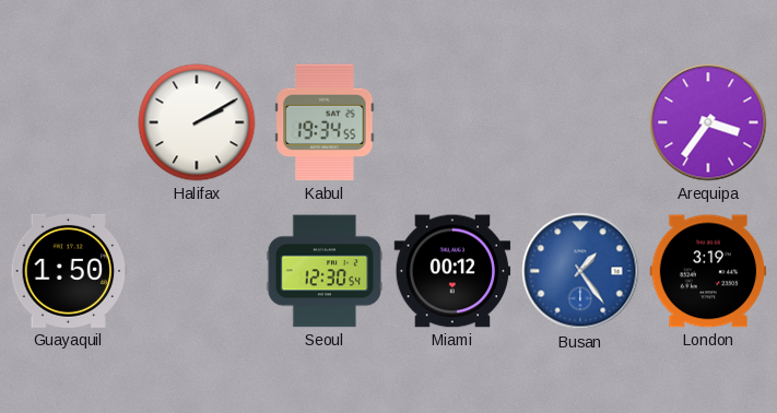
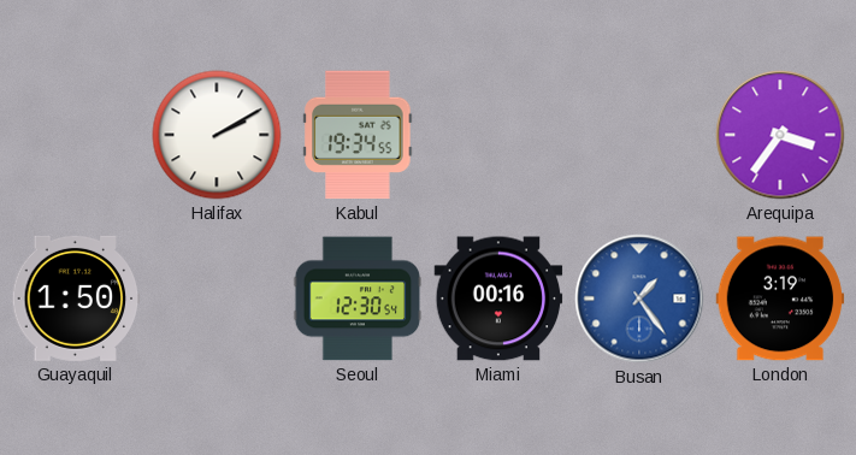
Miami: 00:12 -> 00:16
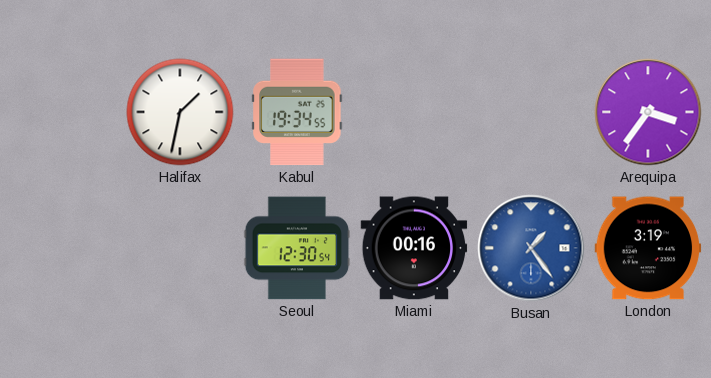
Halifax: 2:10 -> 1:32
Guayaquil: 1:50 -> none
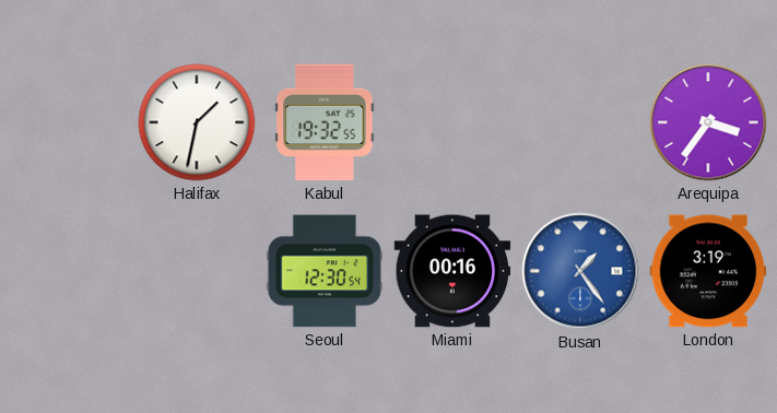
Kabul: 19:34 -> 19:32
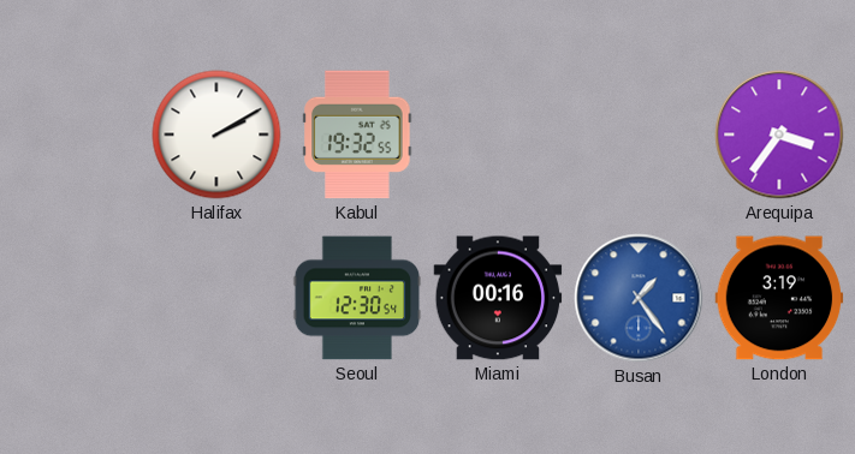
Halifax: 1:32 -> 2:10
